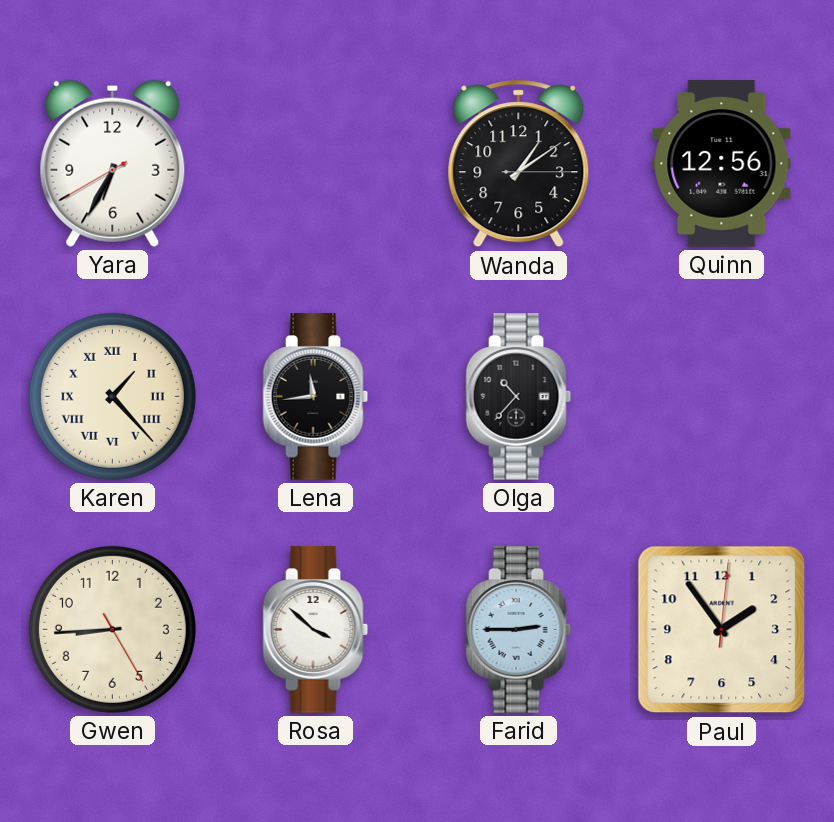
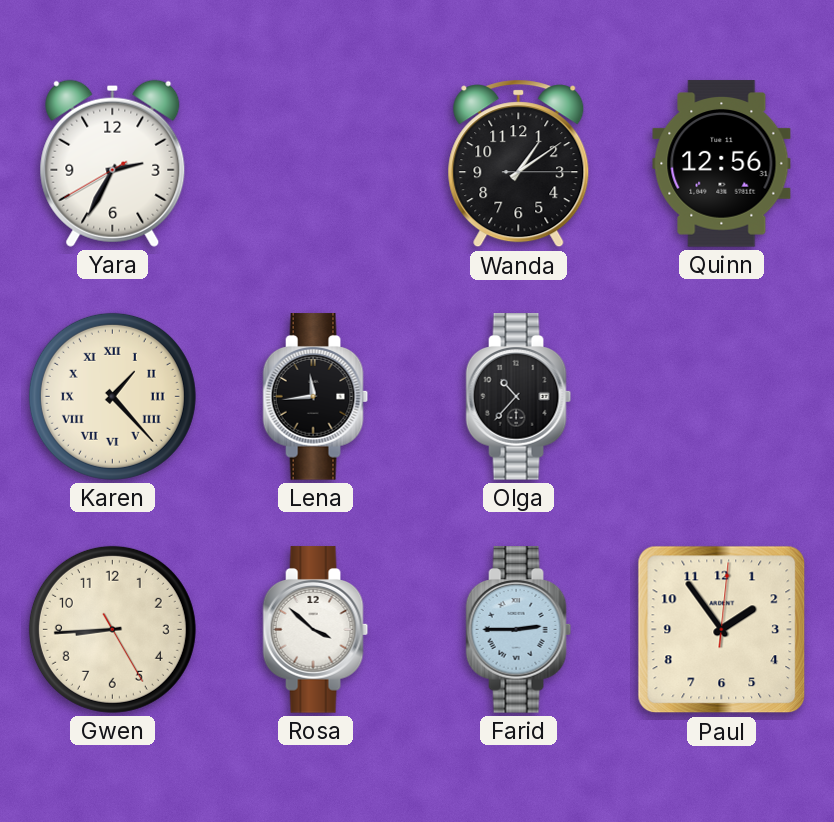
Yara: 6:34 -> 2:34
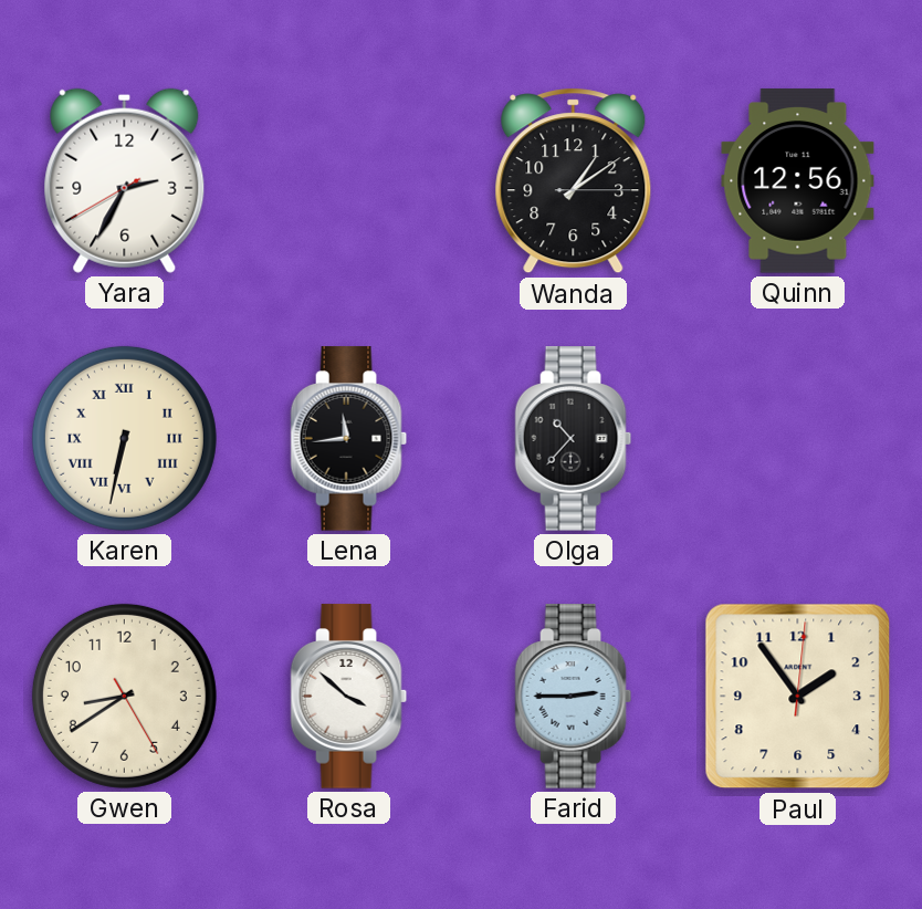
Karen: 1:23 -> 6:32
Gwen: 8:44 -> 8:39
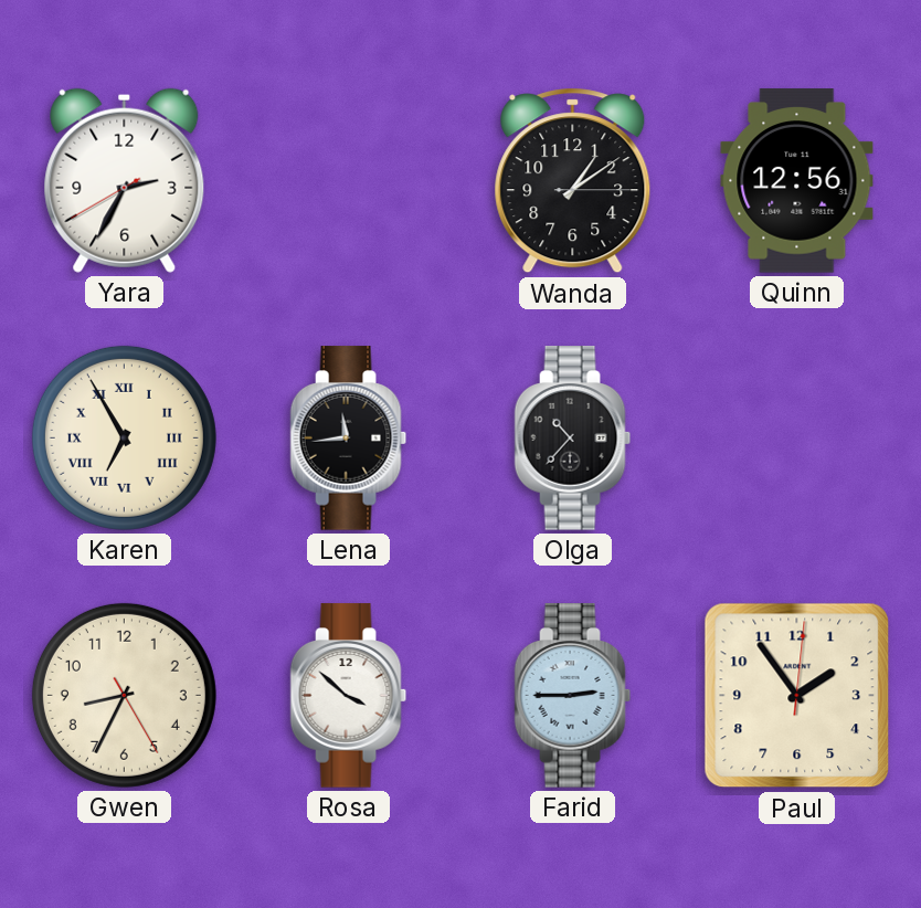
Karen: 6:32 -> 6:55
Gwen: 8:39 -> 8:34
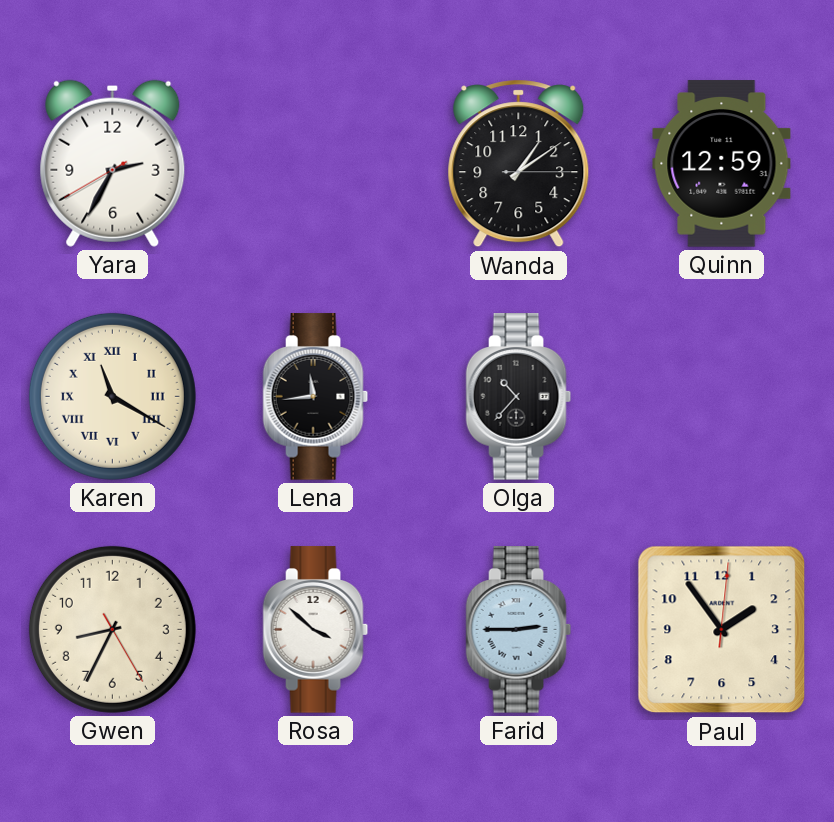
Quinn: 12:56 -> 12:59
Karen: 6:55 -> 11:20
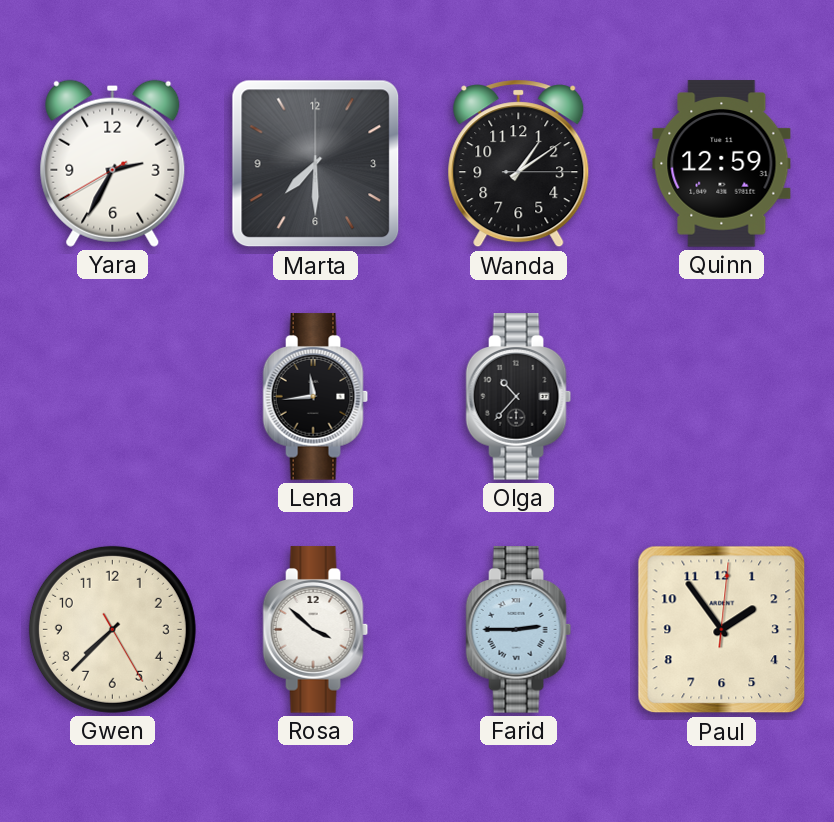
Marta: none -> 7:30
Karen: 11:20 -> none
Gwen: 8:34 -> 7:37
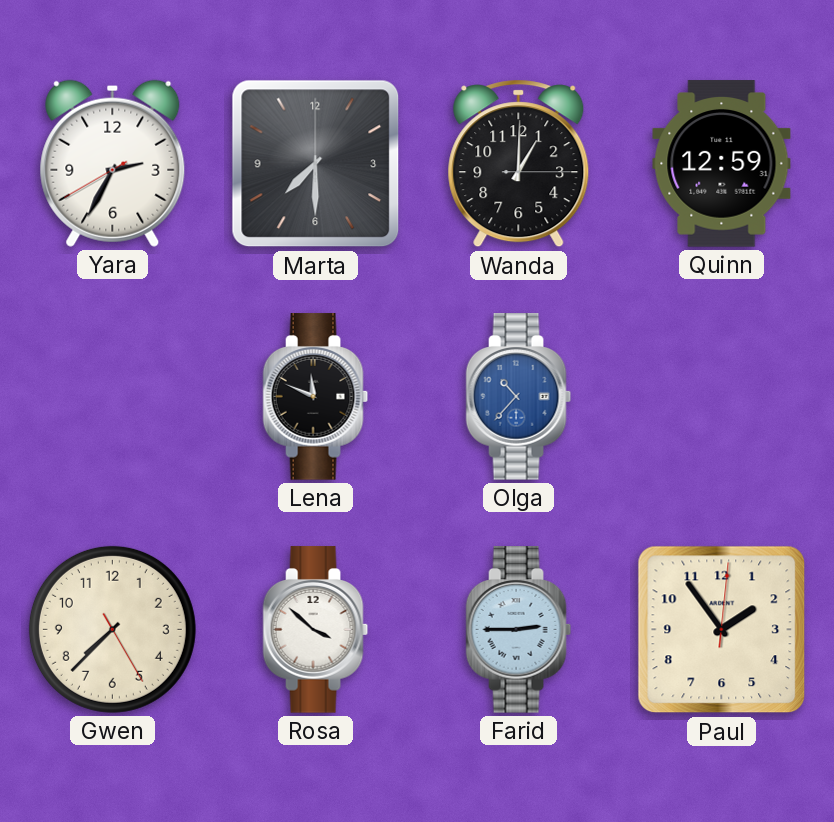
Wanda: 1:09 -> 1:00
Lena: 11:44 -> 11:49
Olga dial: black -> blue
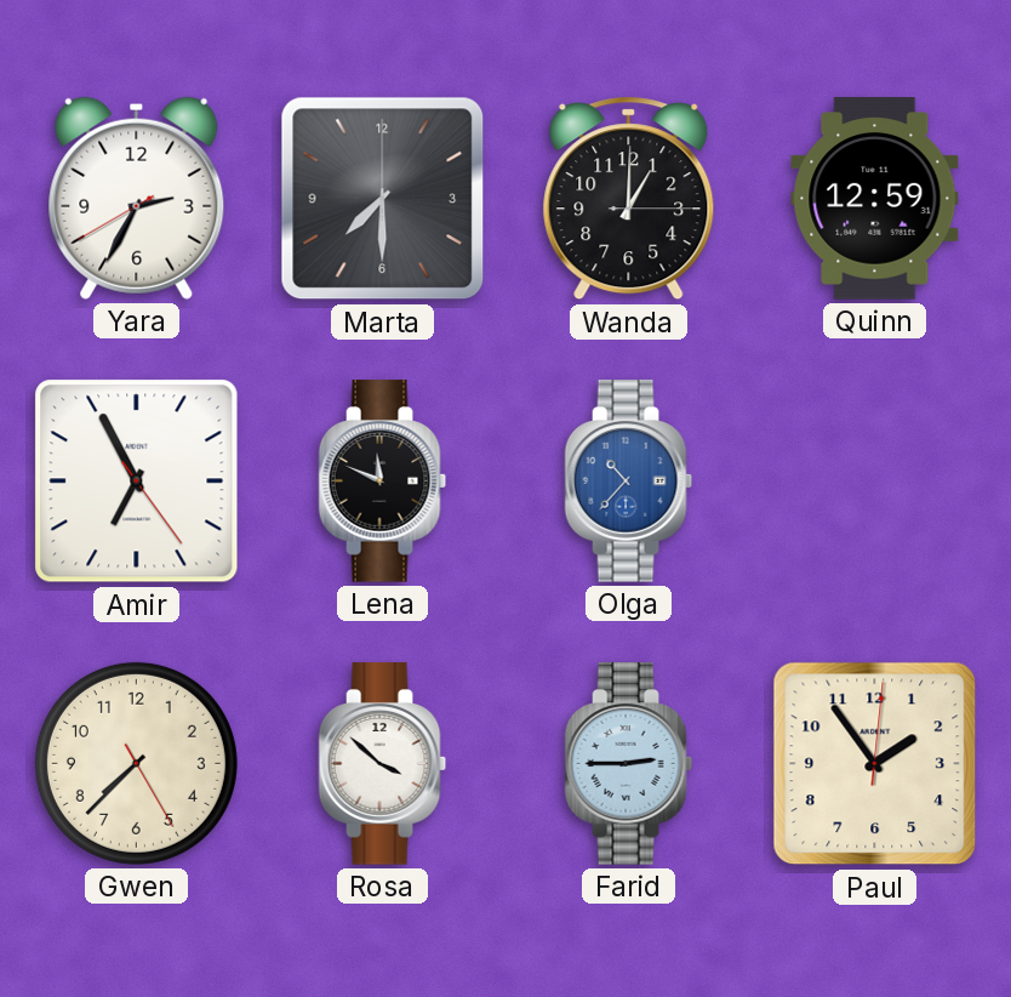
Amir: none -> 6:55
